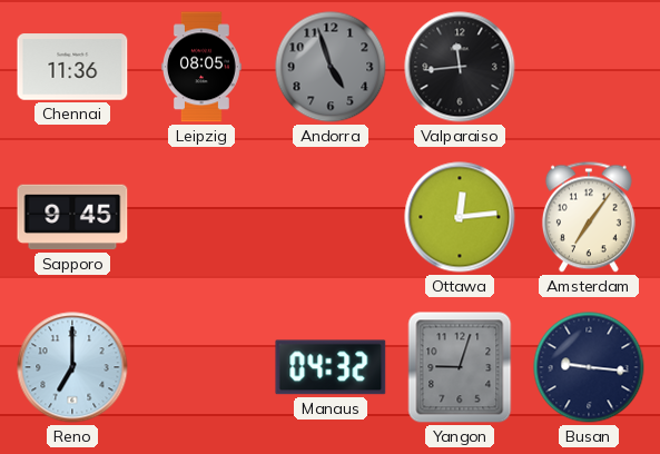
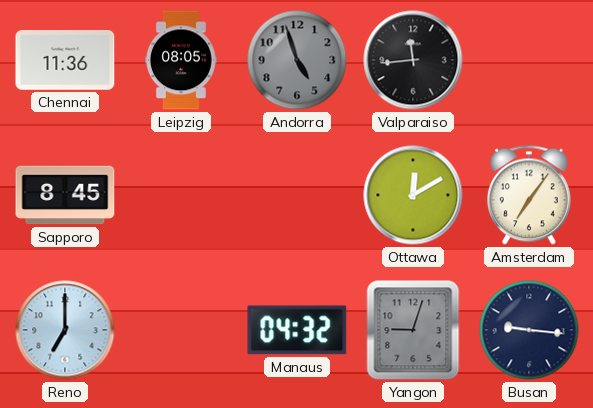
Sapporo: 9:45 -> 8:45
Ottawa: 12:14 -> 12:10
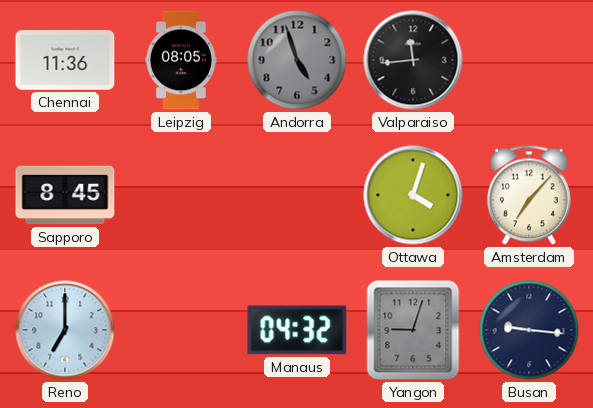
Ottawa: 12:10 -> 4:03
Amsterdam: 7:06 -> 7:07
